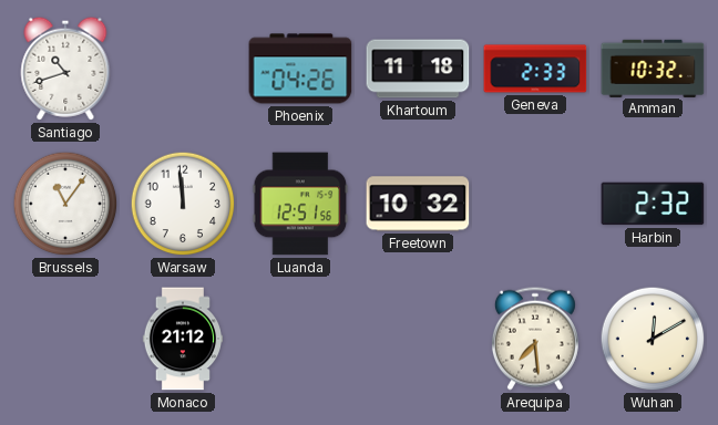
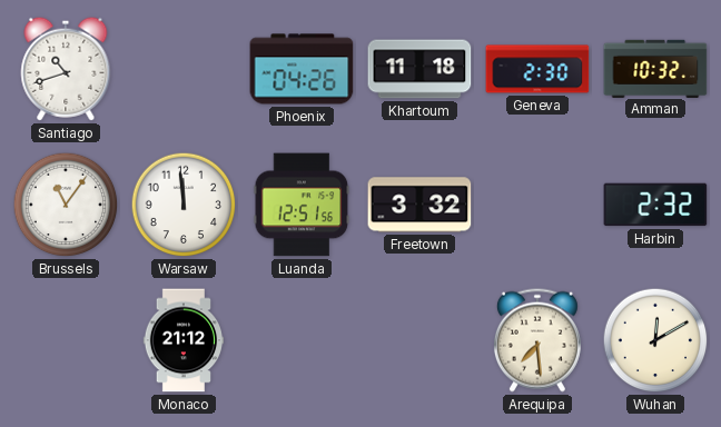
Geneva: 2:33 -> 2:30
Freetown: 10:32 -> 3:32
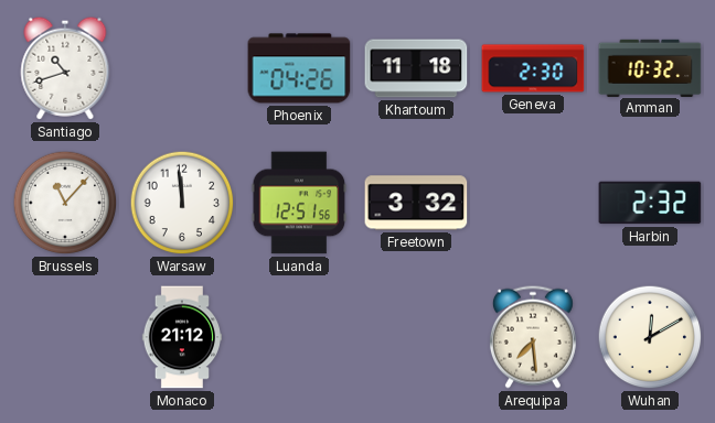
Brussels: 11:06 -> 11:07
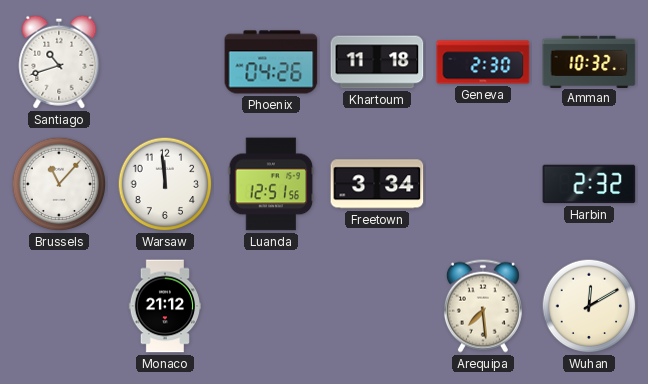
Freetown: 3:32 -> 3:34
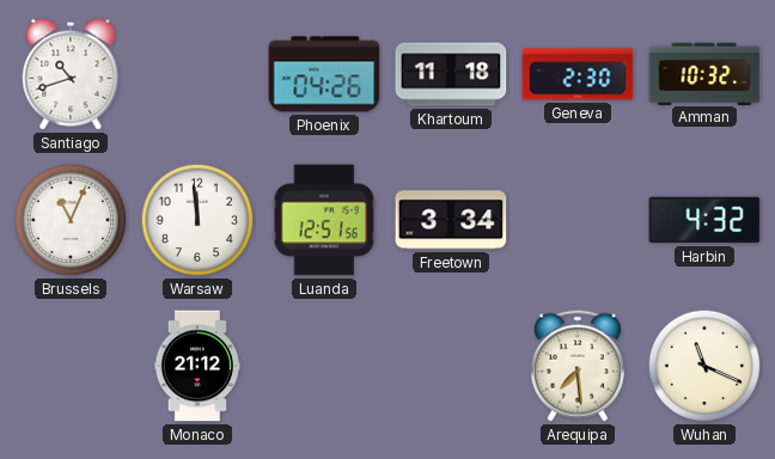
Brussels: 11:07 -> 11:04
Harbin: 2:32 -> 4:32
Wuhan: 12:10 -> 11:19
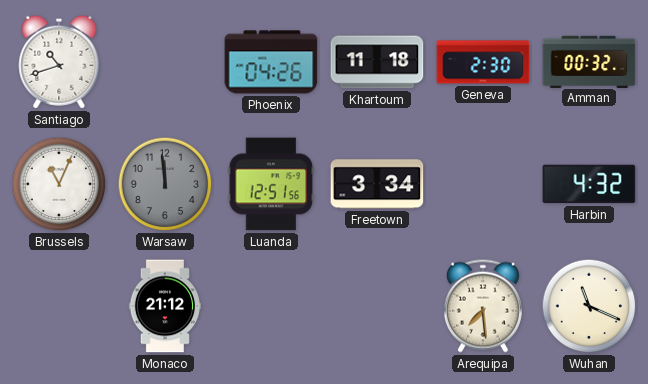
Amman: 10:32 -> 00:32
Warsaw dial: white -> grey
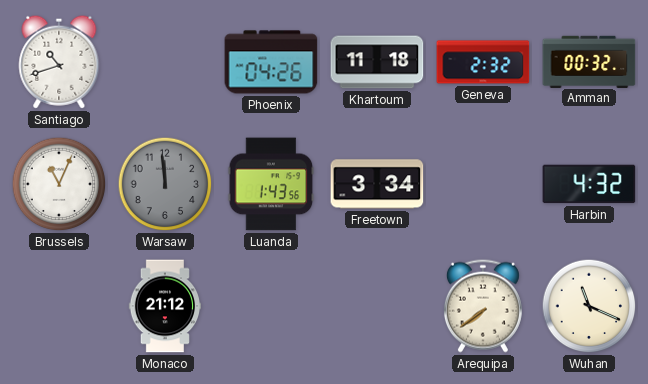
Geneva: 2:30 -> 2:32
Luanda: 12:51 -> 1:43
Arequipa: 7:29 -> 7:39
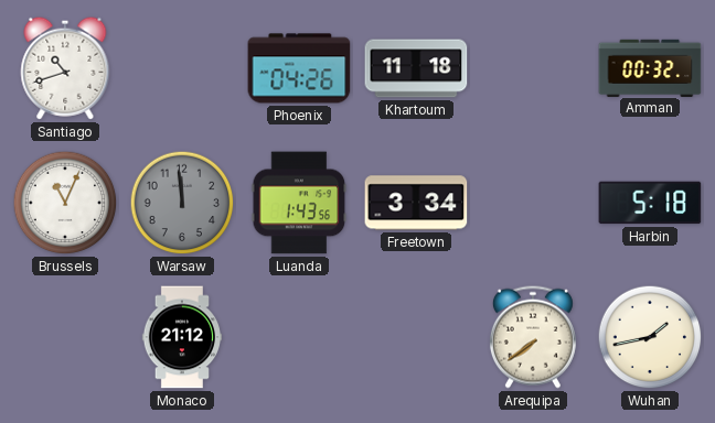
Geneva: 2:32 -> none
Harbin: 4:32 -> 5:18
Wuhan: 11:19 -> 1:43
